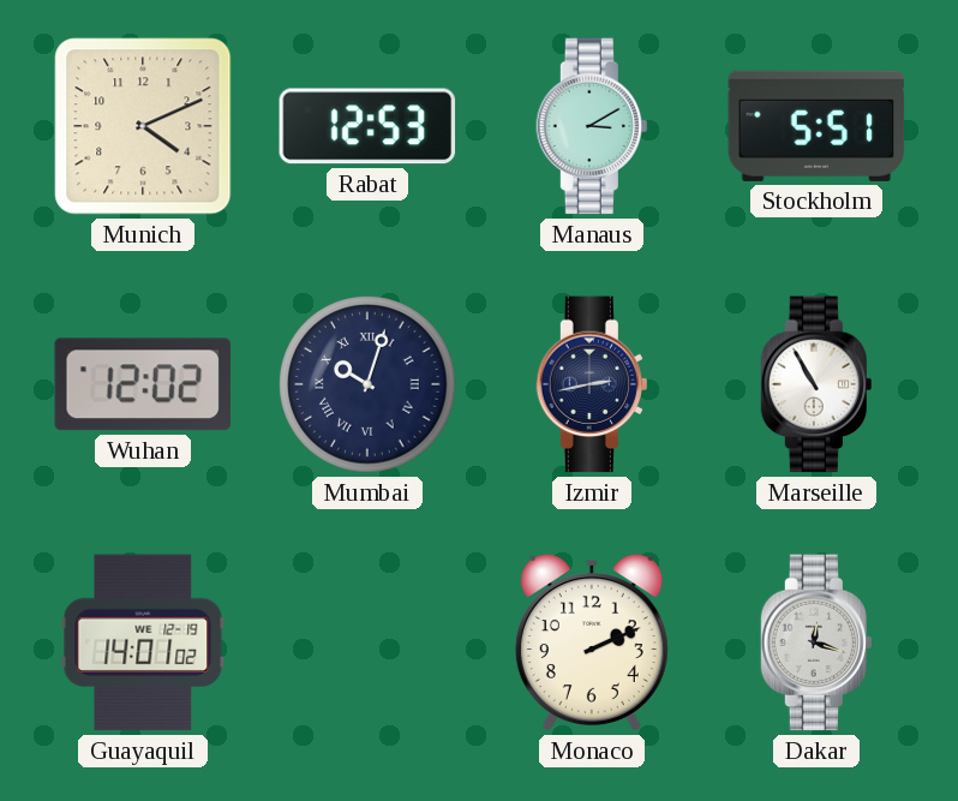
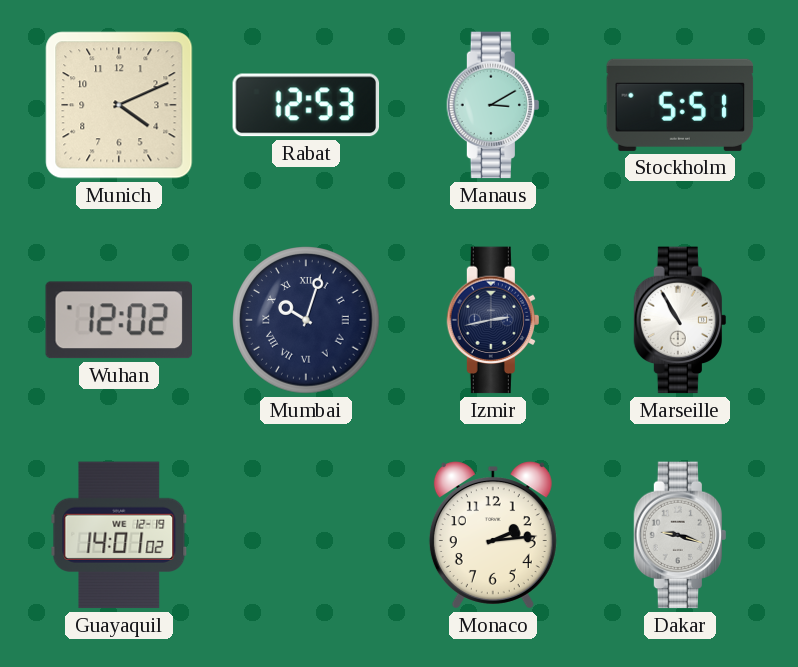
Monaco: 2:11 -> 2:14
Dakar: 12:18 -> 9:18
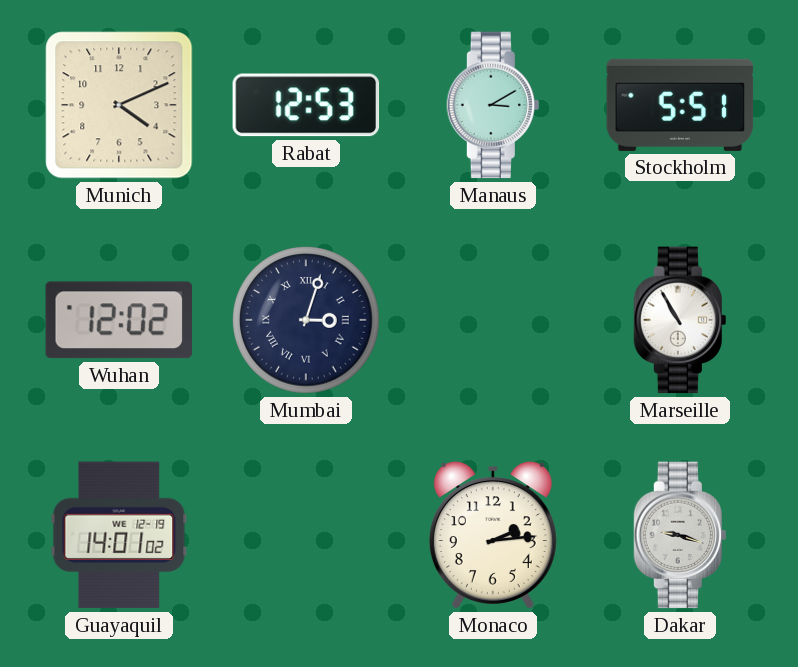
Mumbai: 10:03 -> 3:03
Izmir: 2:43 -> none
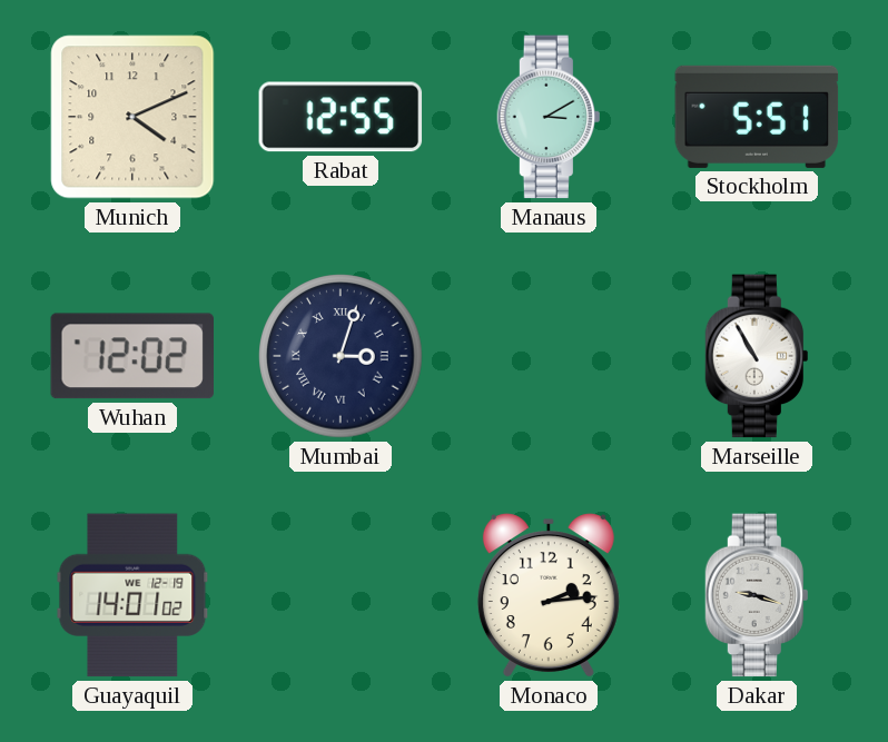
Rabat: 12:53 -> 12:55
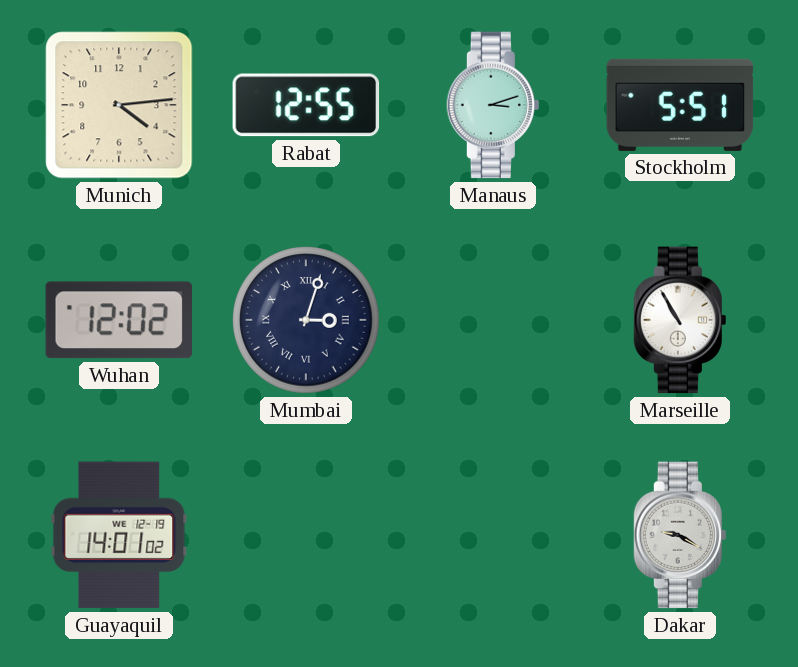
Munich: 4:11 -> 4:14
Manaus: 3:10 -> 3:12
Monaco: 2:14 -> none
Dakar: 9:18 -> 9:20
